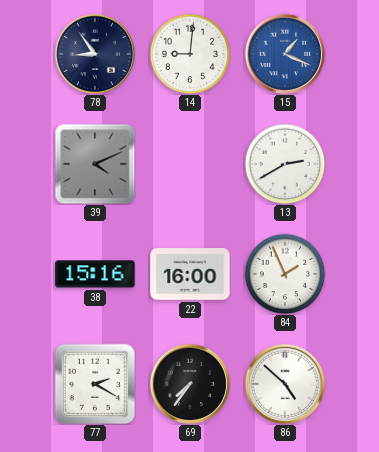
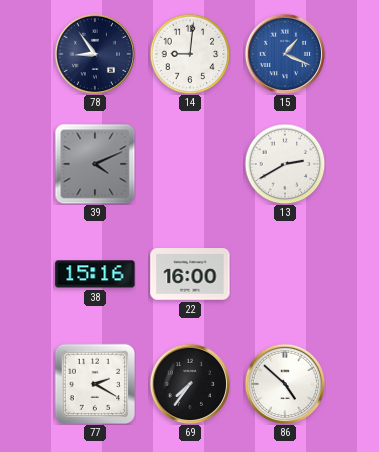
84: 1:56 -> none
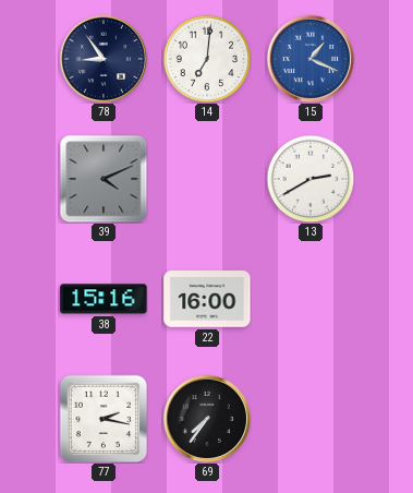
14: 9:01 -> 7:01
77: 2:20 -> 2:17
86: 4:52 -> none
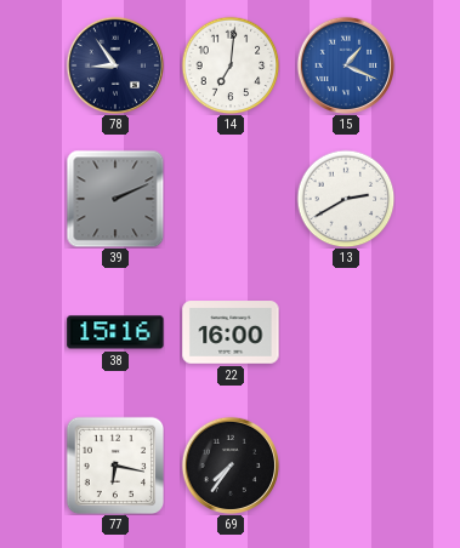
39: 4:11 -> 2:11
77: 2:17 -> 6:17
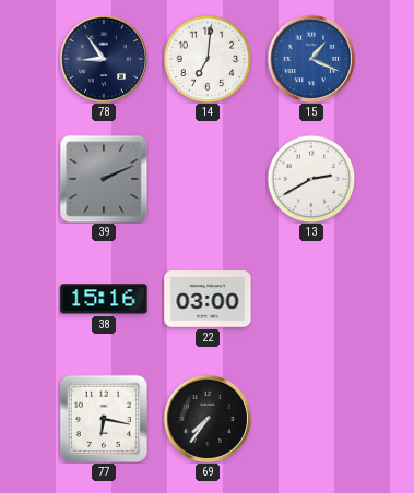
22: 16:00 -> 03:00
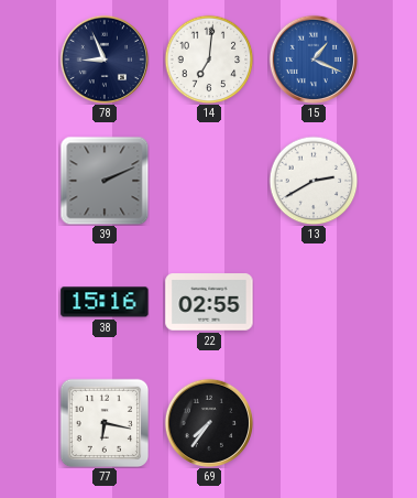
78: 8:54 -> 8:56
22: 03:00 -> 02:55
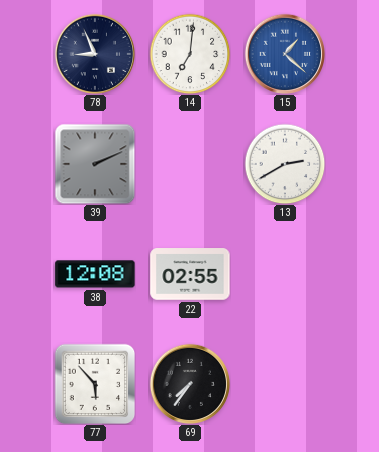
15: 1:19 -> 1:22
38: 15:16 -> 12:08
77: 6:17 -> 5:53
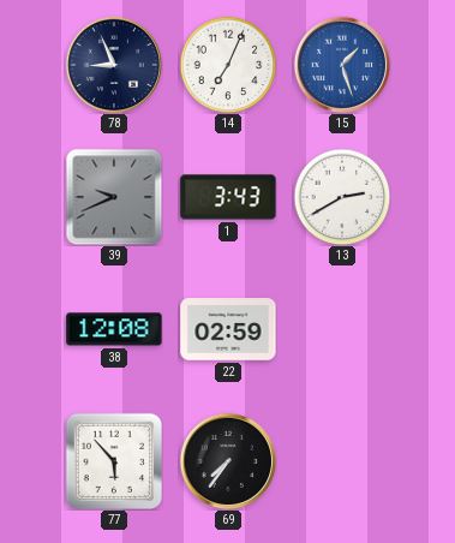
14: 7:01 -> 7:04
15: 1:22 -> 1:27
39: 2:11 -> 9:41
1: none -> 3:43
22: 02:55 -> 02:59
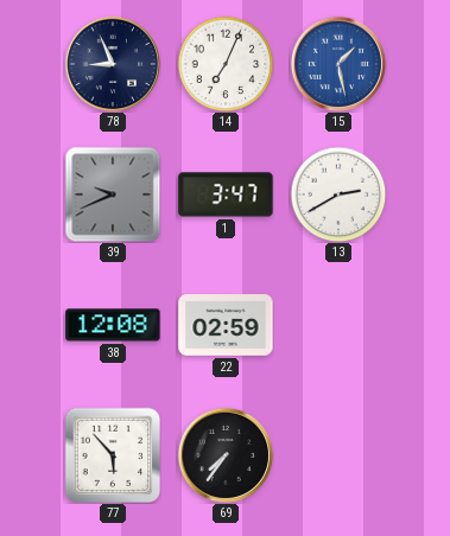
15: 1:27 -> 1:28
1: 3:43 -> 3:47
